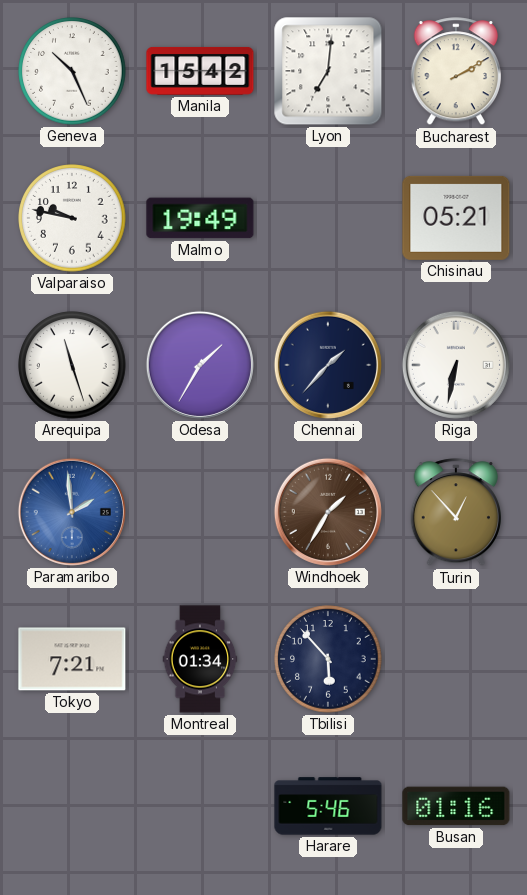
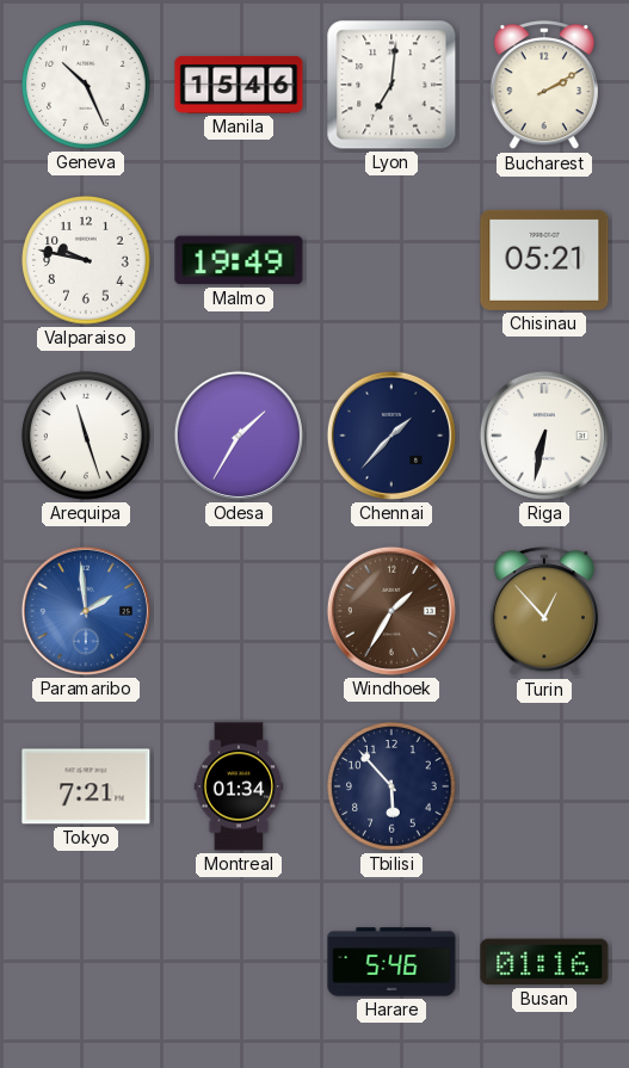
Manila: 15:42 -> 15:46
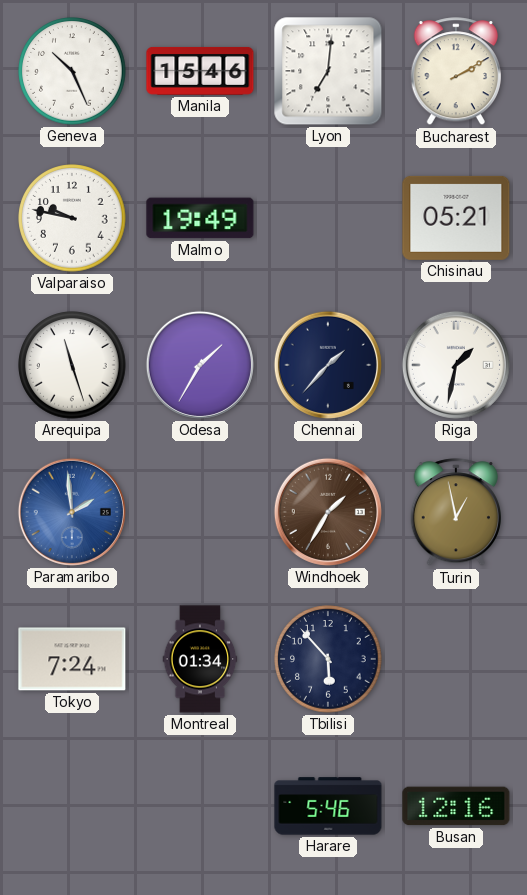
Riga: 6:32 -> 1:32
Turin: 12:53 -> 12:58
Tokyo: 7:21 -> 7:24
Busan: 01:16 -> 12:16
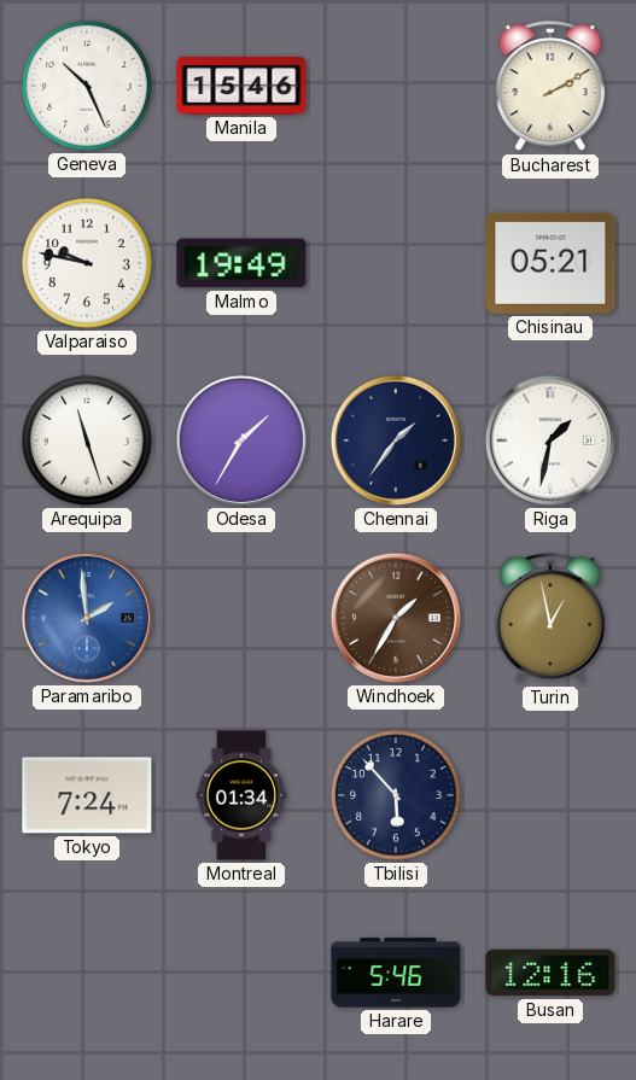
Lyon: 7:01 -> none
Chennai: 1:37 -> 1:36
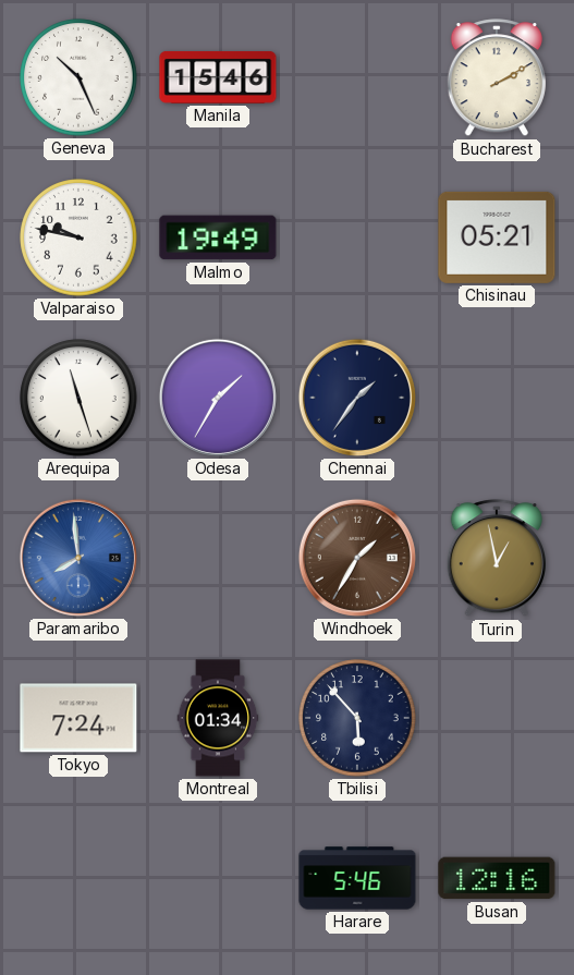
Riga: 1:32 -> none
Paramaribo: 1:59 -> 7:59
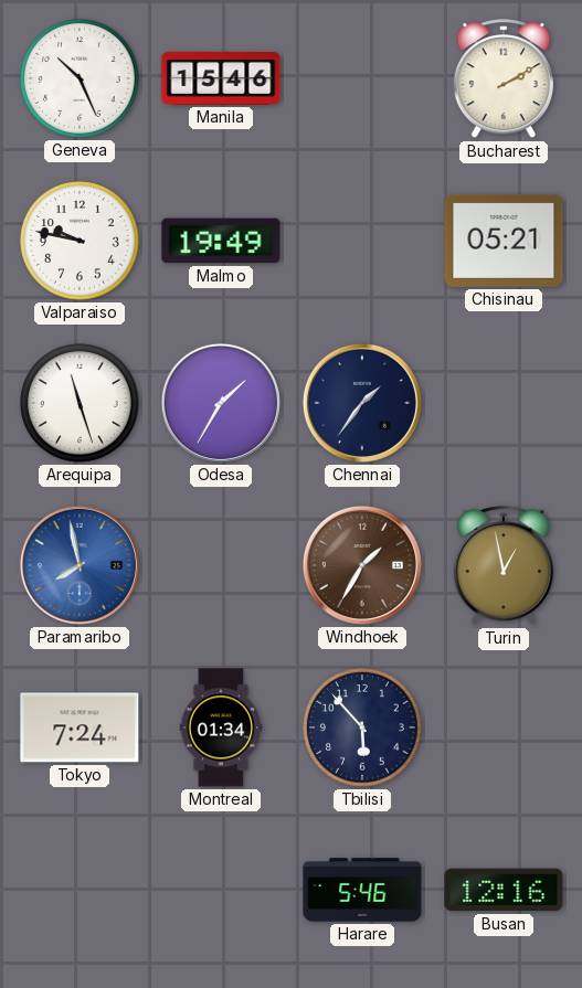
Paramaribo: 7:59 -> 7:58
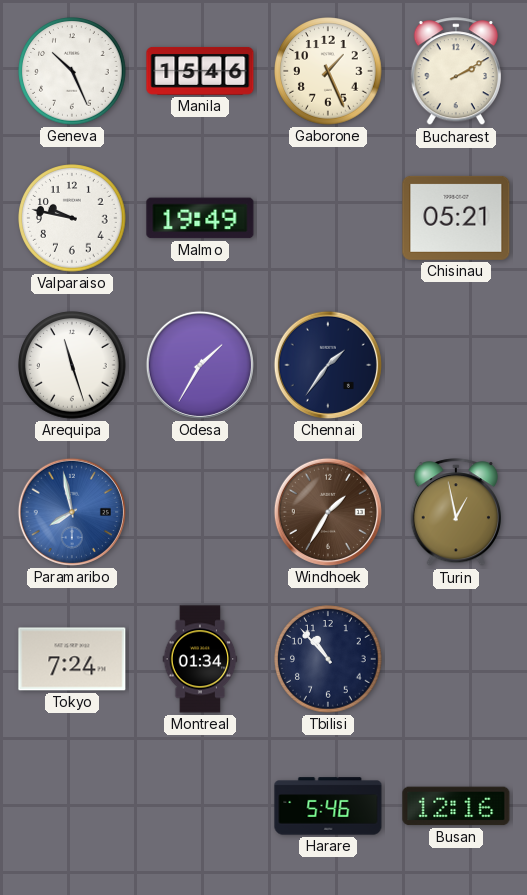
Gaborone: none -> 1:26
Tbilisi: 5:53 -> 10:53
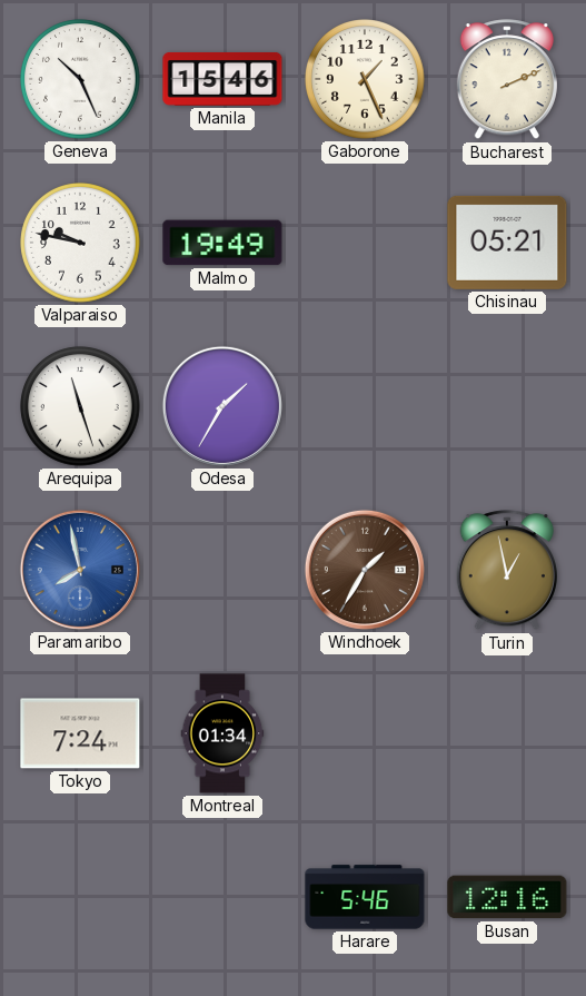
Bucharest: 2:10 -> 2:11
Chennai: 1:36 -> none
Tbilisi: 10:53 -> none
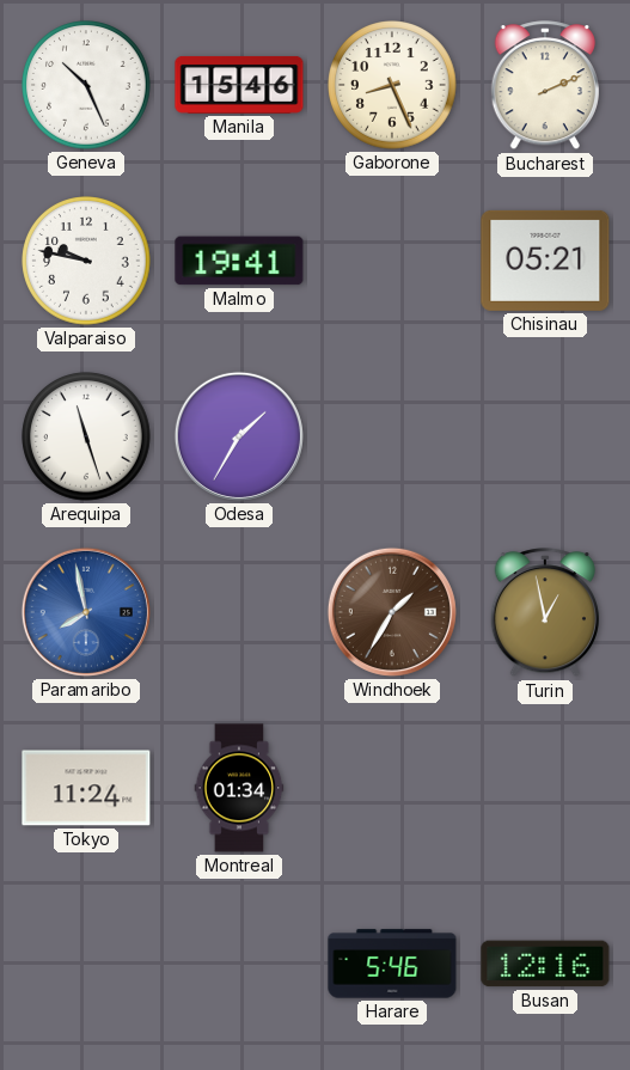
Gaborone: 1:26 -> 8:26
Malmo: 19:49 -> 19:41
Tokyo: 7:24 -> 11:24
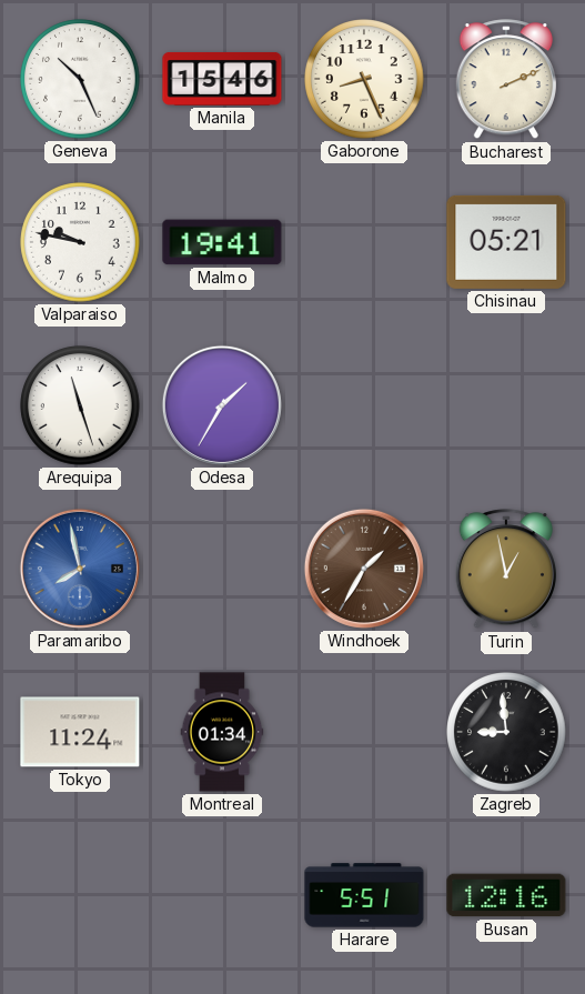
Zagreb: none -> 8:59
Harare: 5:46 -> 5:51
